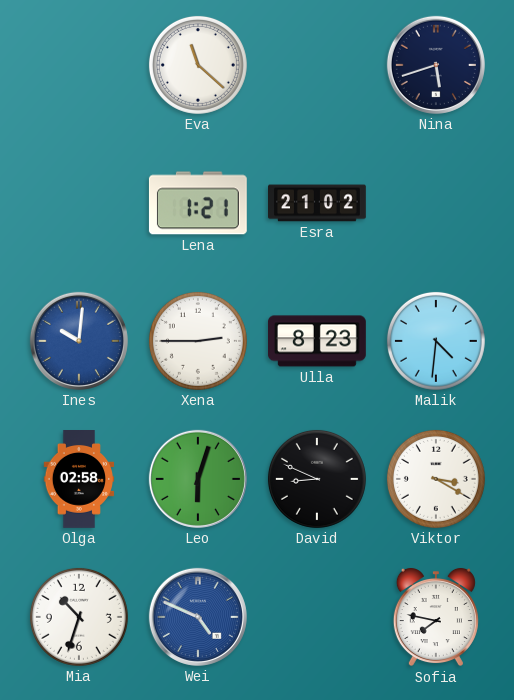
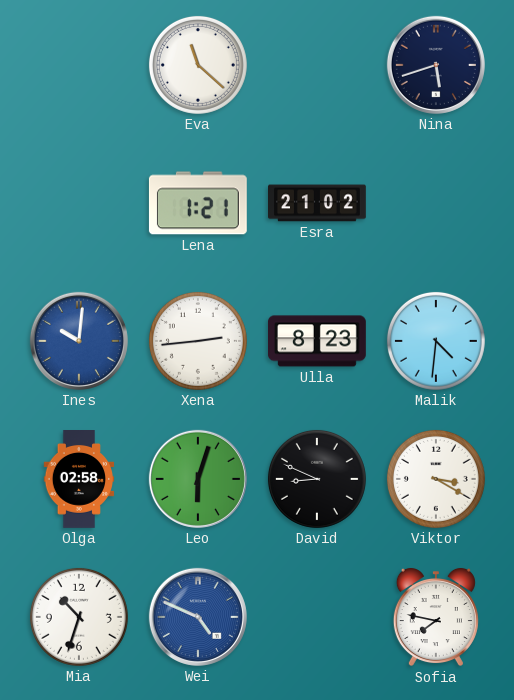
Xena: 2:45 -> 2:44
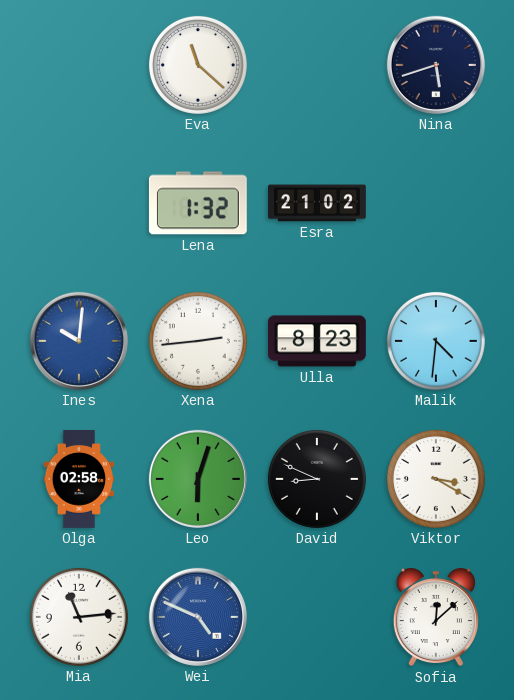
Lena: 1:21 -> 1:32
Mia: 10:33 -> 11:14
Sofia: 7:47 -> 12:08
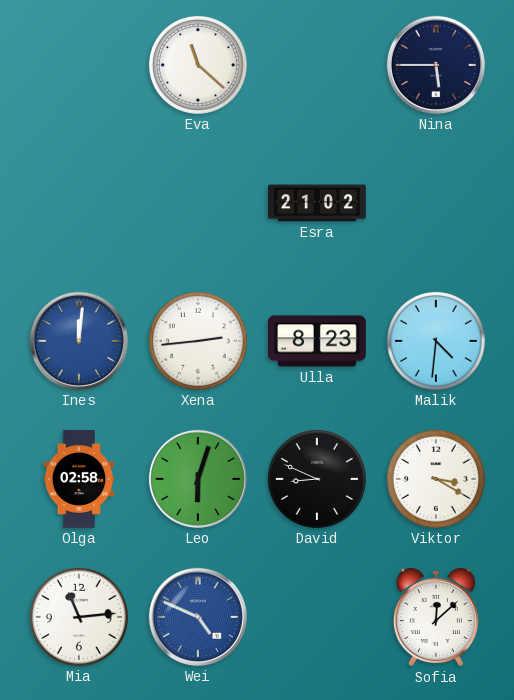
Nina: 5:42 -> 5:45
Lena: 1:32 -> none
Ines: 10:01 -> 12:01
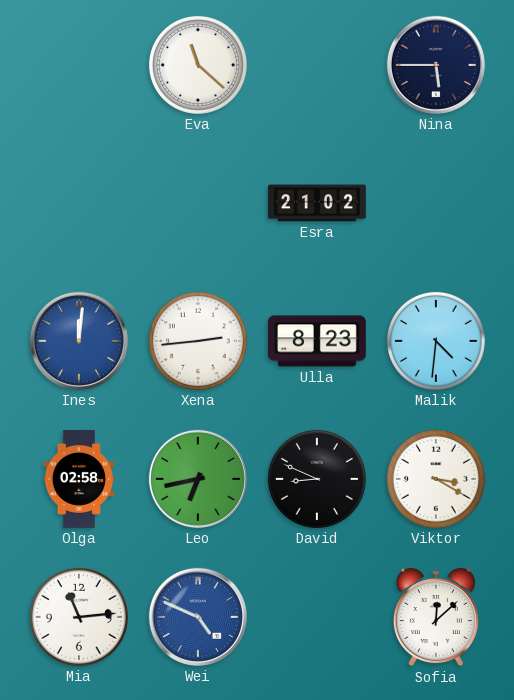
Leo: 6:03 -> 6:43
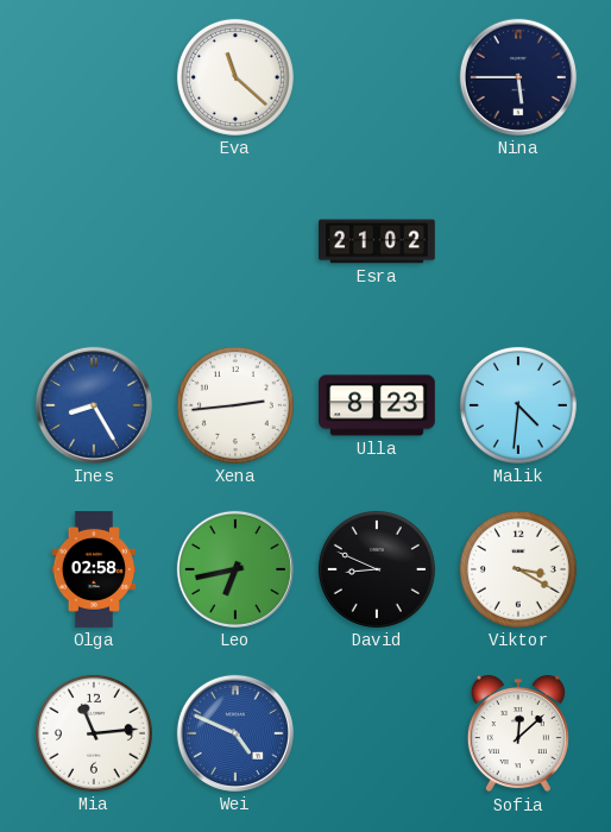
Ines: 12:01 -> 8:25
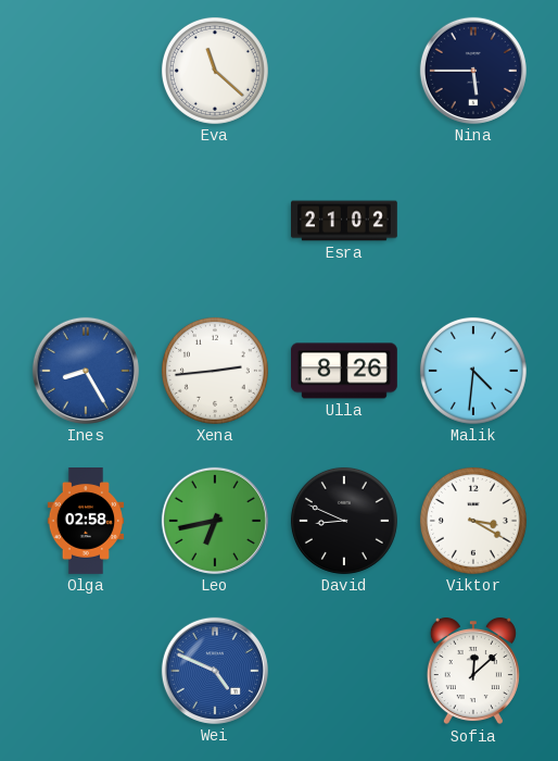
Ulla: 8:23 -> 8:26
Mia: 11:14 -> none
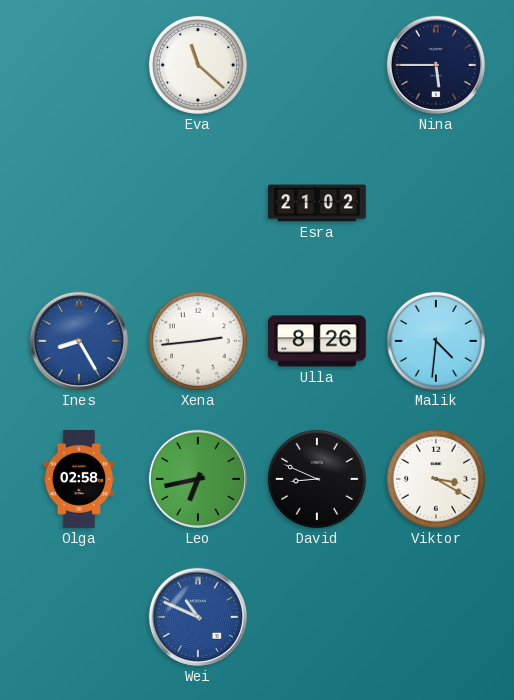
Wei: 4:49 -> 10:49
Sofia: 12:08 -> none
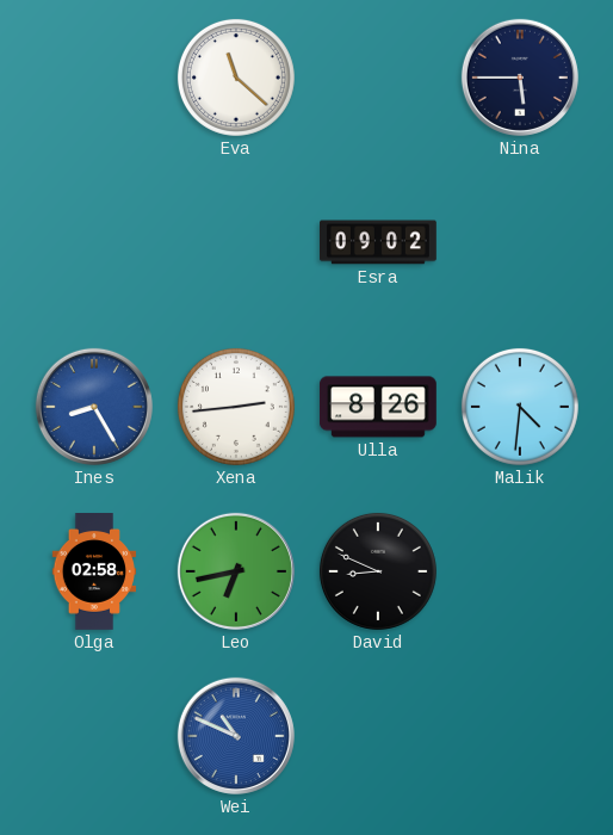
Esra: 21:02 -> 09:02
Viktor: 3:20 -> none
